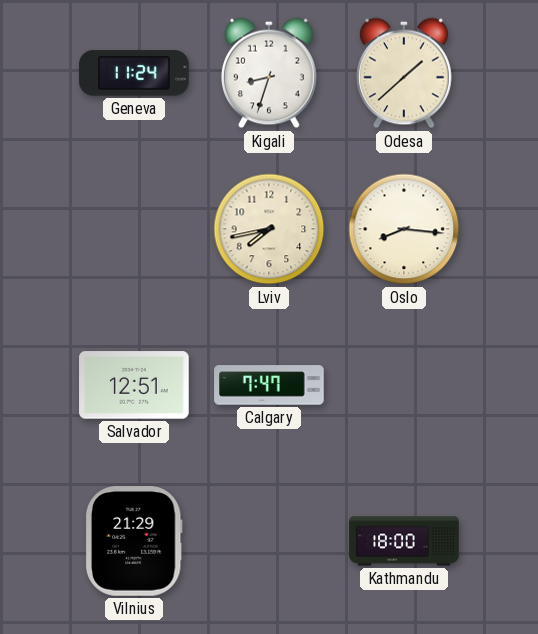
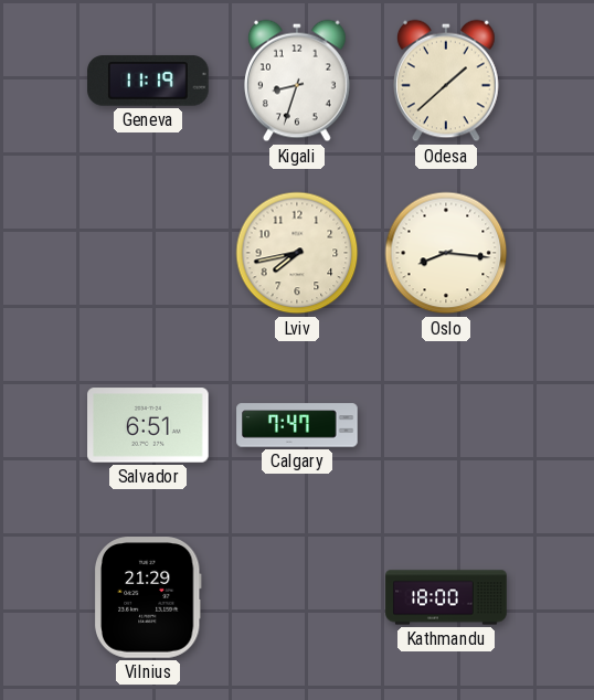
Geneva: 11:24 -> 11:19
Salvador: 12:51 -> 6:51
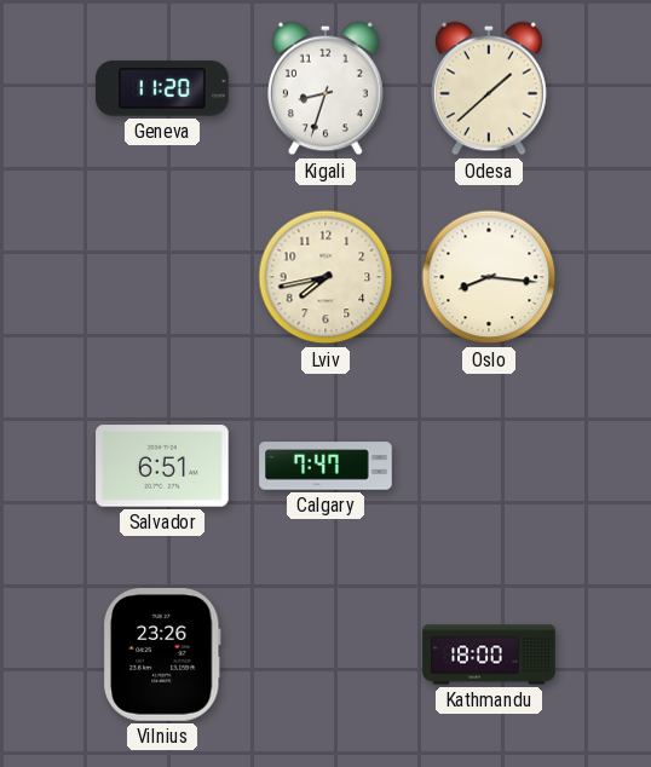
Geneva: 11:19 -> 11:20
Vilnius: 21:29 -> 23:26
